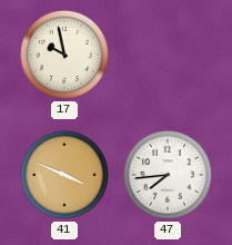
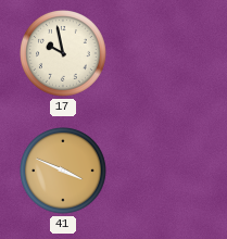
47: 7:44 -> none
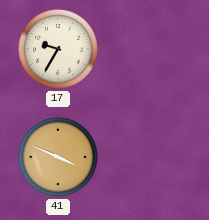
17: 9:58 -> 9:35
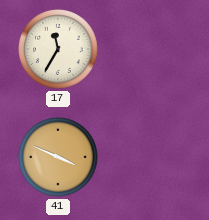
17: 9:35 -> 11:35
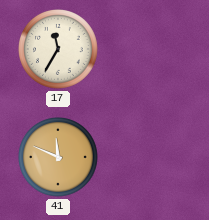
41: 3:49 -> 11:49
